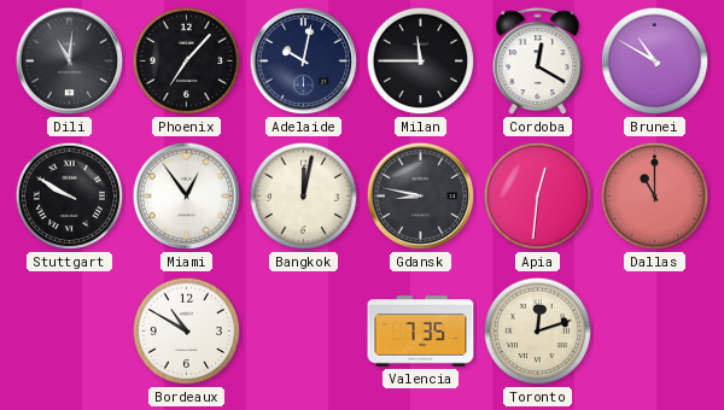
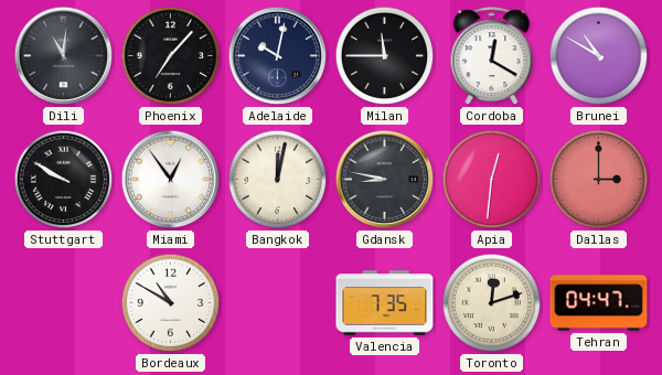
Dallas: 11:00 -> 3:00
Tehran: none -> 04:47
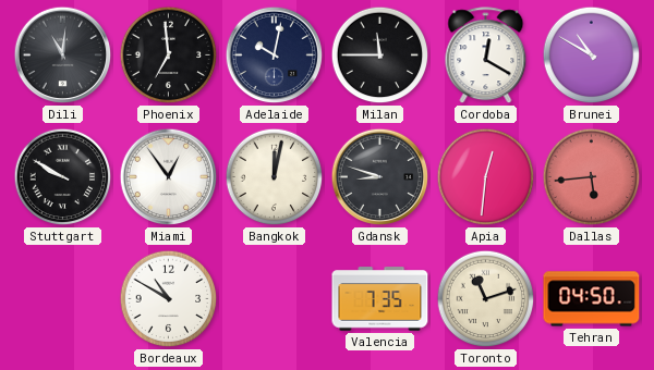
Phoenix: 7:07 -> 6:59
Gdansk: 8:47 -> 8:48
Dallas: 3:00 -> 5:44
Toronto: 12:12 -> 11:12
Tehran: 04:47 -> 04:50
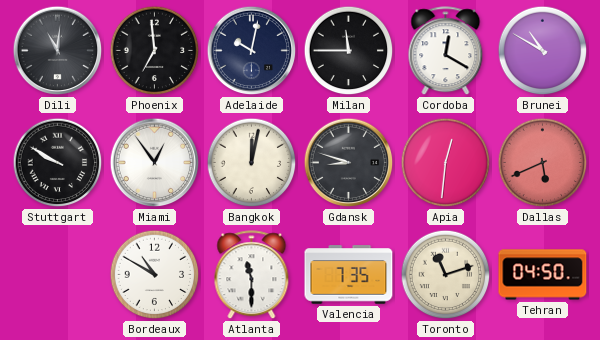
Dallas: 5:44 -> 5:41
Atlanta: none -> 11:30
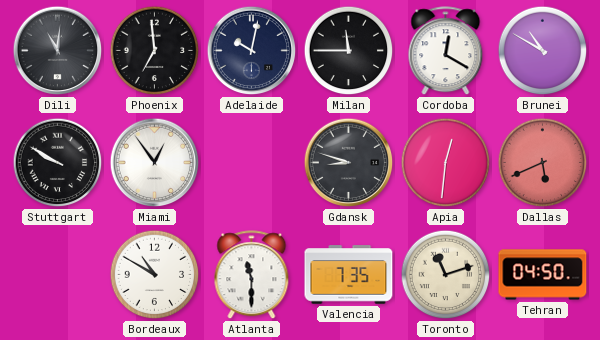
Bangkok: 12:02 -> none
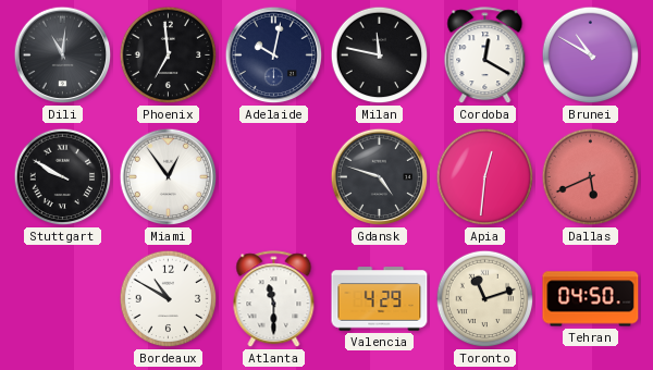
Milan: 11:45 -> 11:47
Gdansk: 8:48 -> 4:48
Valencia: 7:35 -> 4:29
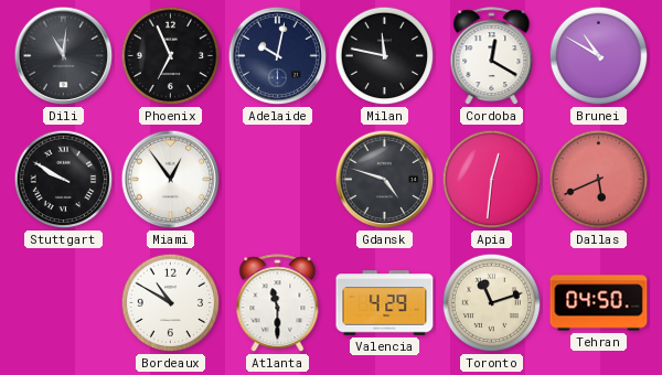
Phoenix: 6:59 -> 6:56
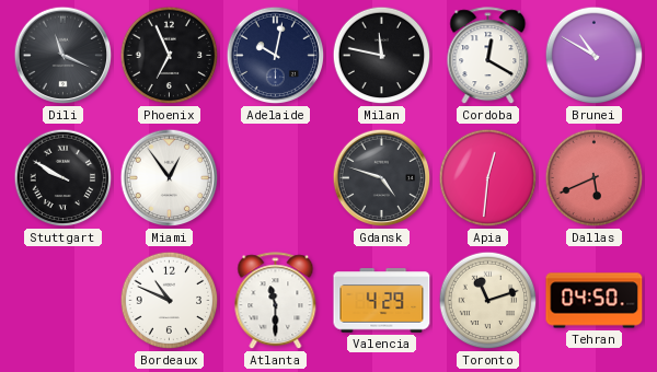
Dili: 11:01 -> 11:19
Bordeaux: 10:50 -> 10:49
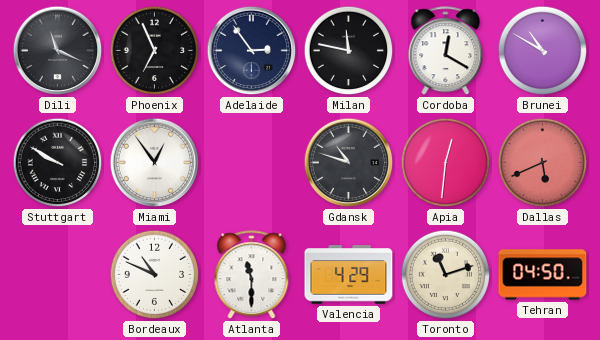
Adelaide: 10:02 -> 2:54
Gdansk: 4:48 -> 10:48
